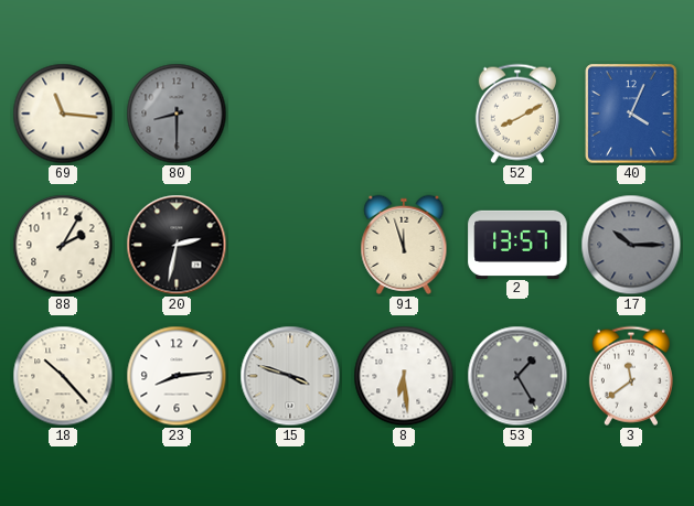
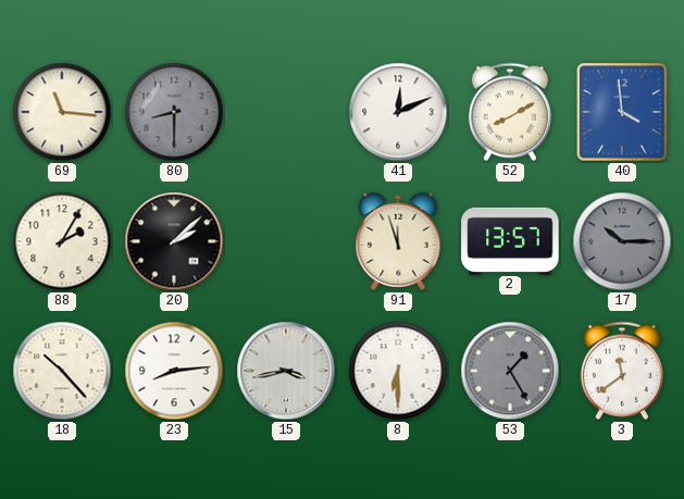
41: none -> 12:11
40: 4:04 -> 3:59
20: 2:32 -> 2:08
15: 3:48 -> 3:43
8: 6:29 -> 6:30
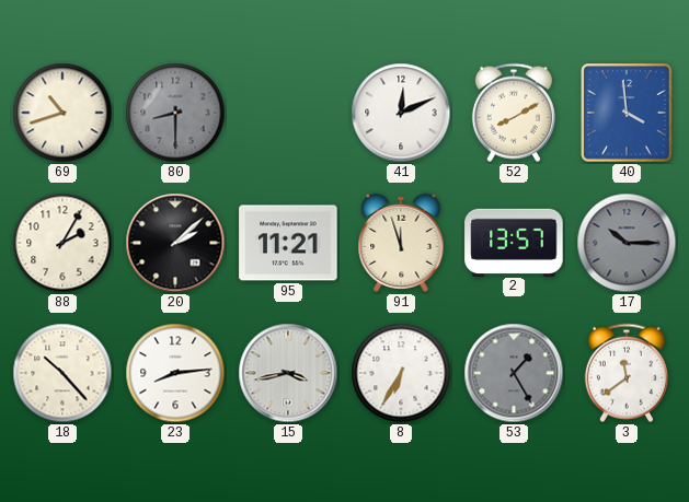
69: 11:16 -> 10:42
95: none -> 11:21
8: 6:30 -> 6:35
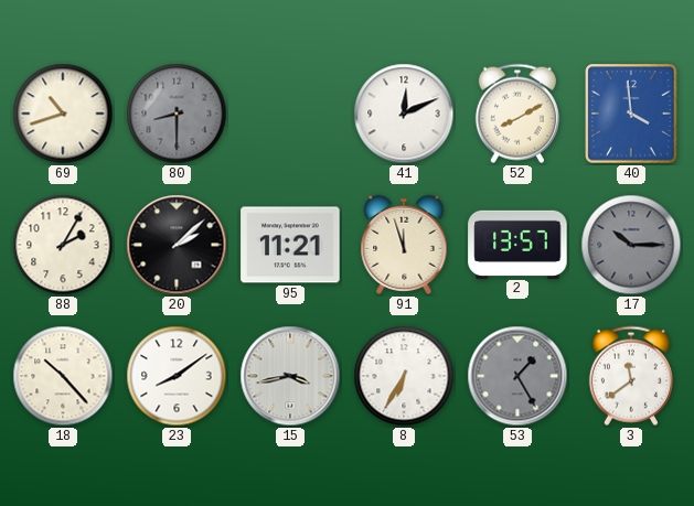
23: 8:14 -> 8:09
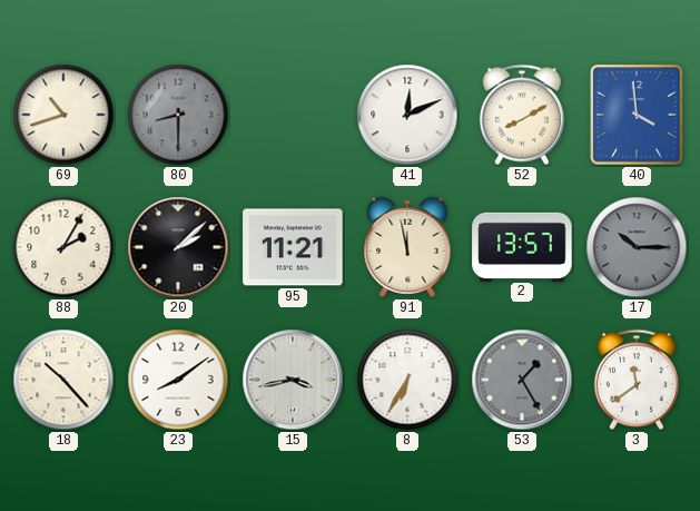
91: 11:57 -> 11:58
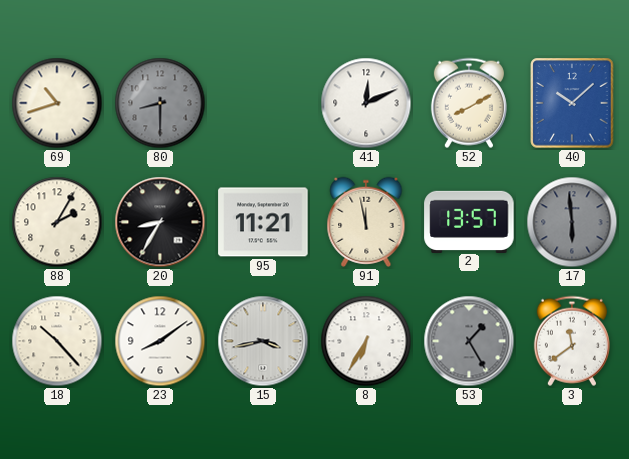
40: 3:59 -> 10:08
20: 2:08 -> 8:35
17: 10:15 -> 5:59
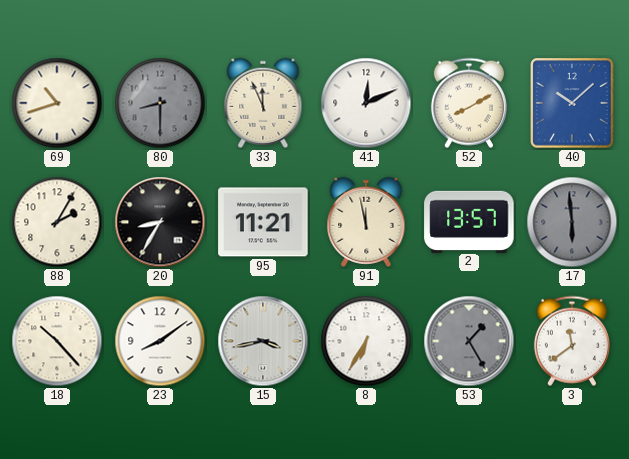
33: none -> 11:56
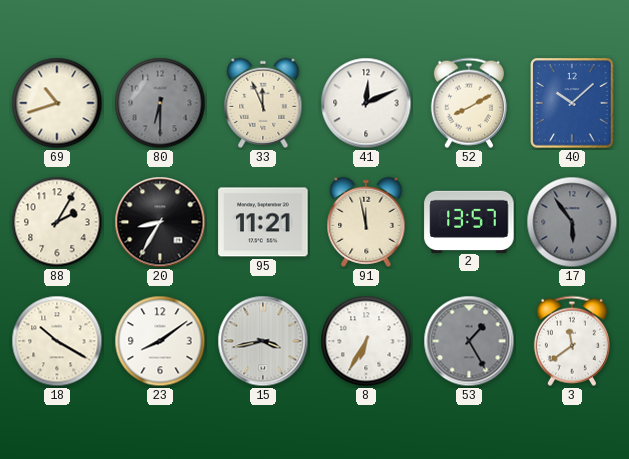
80: 8:30 -> 6:30
17: 5:59 -> 5:54
18: 10:23 -> 10:20
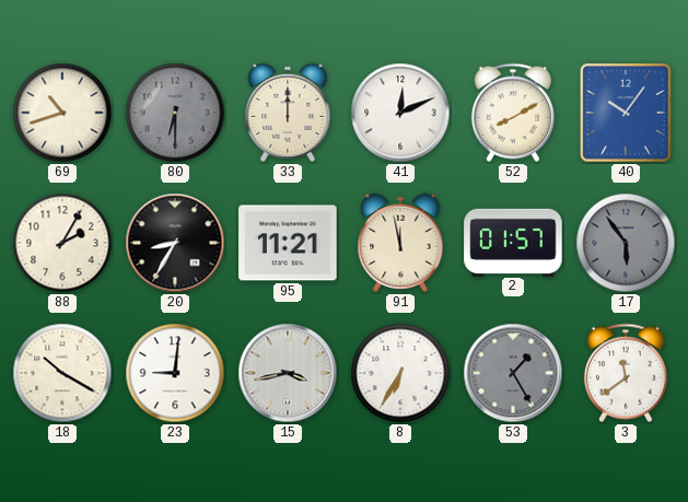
33: 11:56 -> 12:00
40: 10:08 -> 10:06
2: 13:57 -> 01:57
23: 8:09 -> 9:01
